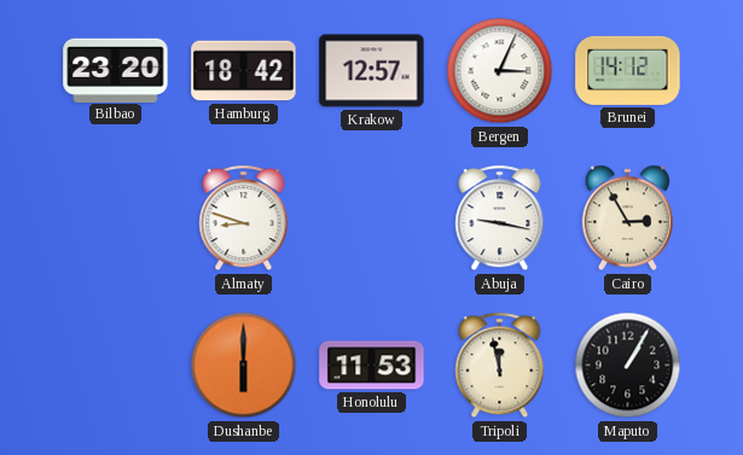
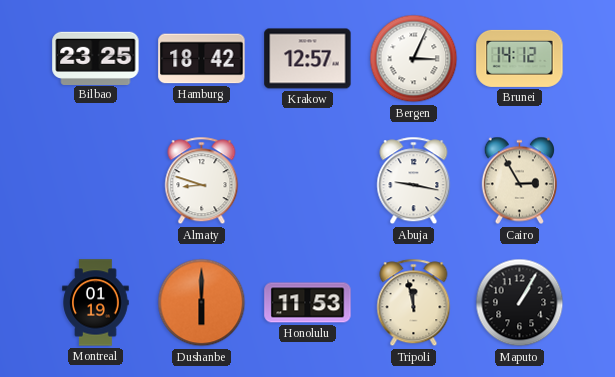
Bilbao: 23:20 -> 23:25
Montreal: none -> 01:19
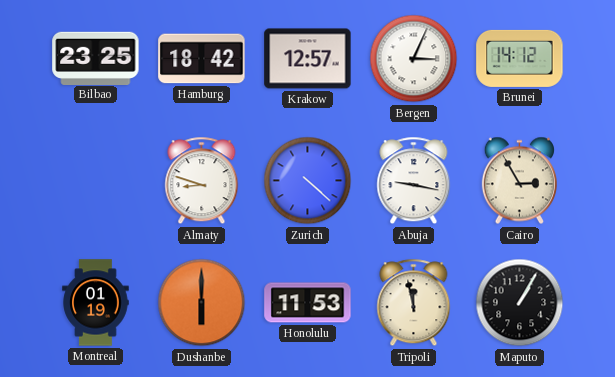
Zurich: none -> 4:22
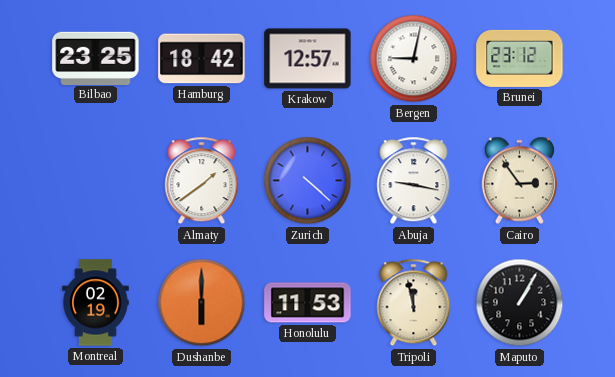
Bergen: 3:04 -> 9:02
Brunei: 14:12 -> 23:12
Almaty: 8:48 -> 1:39
Cairo: 2:55 -> 2:54
Montreal: 01:19 -> 02:19
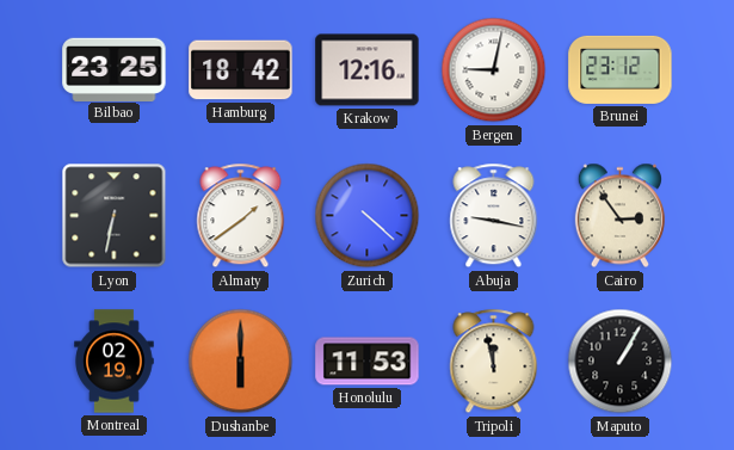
Krakow: 12:57 -> 12:16
Lyon: none -> 6:32
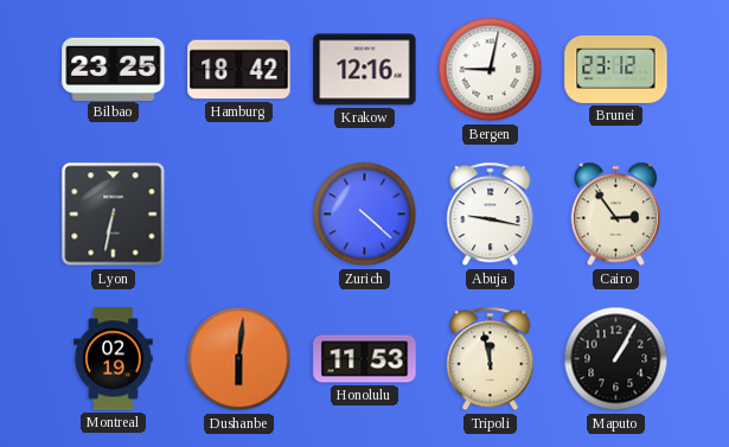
Almaty: 1:39 -> none
Dushanbe: 6:00 -> 6:01
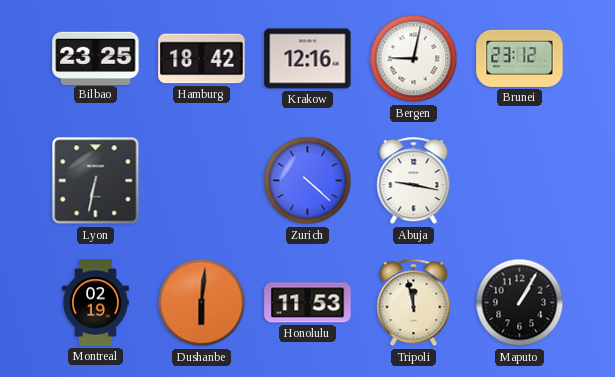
Cairo: 2:54 -> none
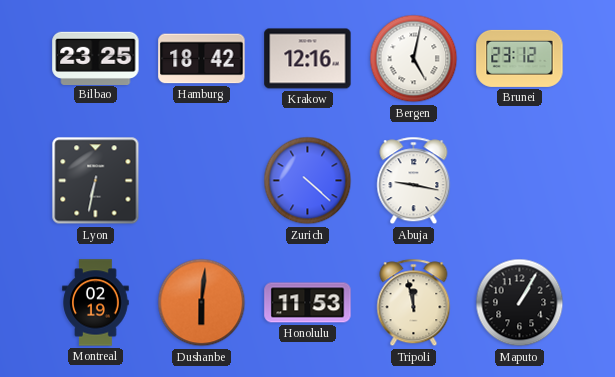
Bergen: 9:02 -> 5:02
